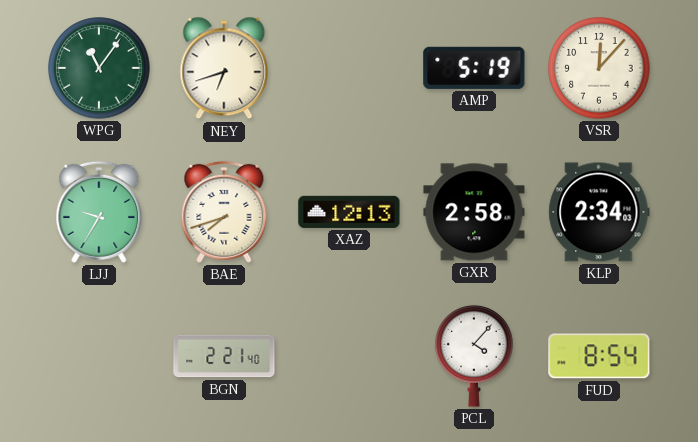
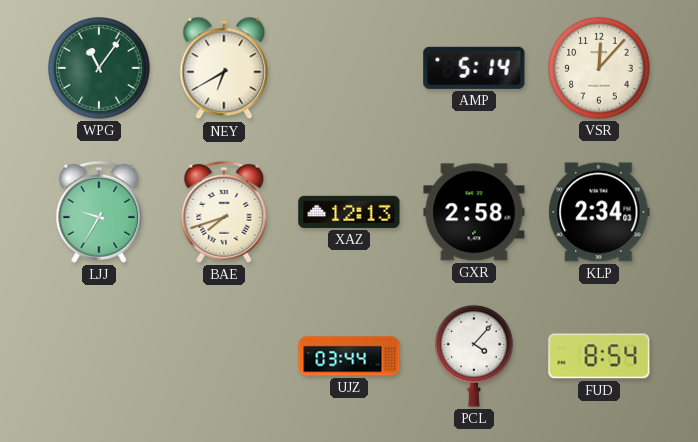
NEY: 6:42 -> 6:40
AMP: 5:19 -> 5:14
BGN: 2:21 -> none
UJZ: none -> 03:44
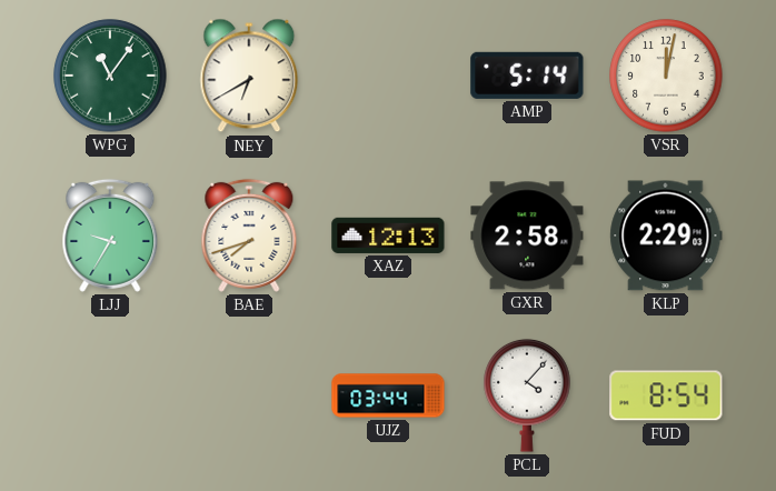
VSR: 12:07 -> 12:02
KLP: 2:34 -> 2:29
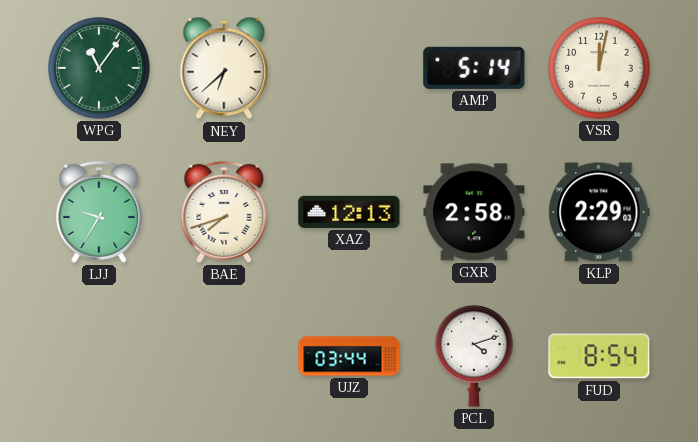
NEY: 6:40 -> 6:38
PCL: 4:07 -> 4:12
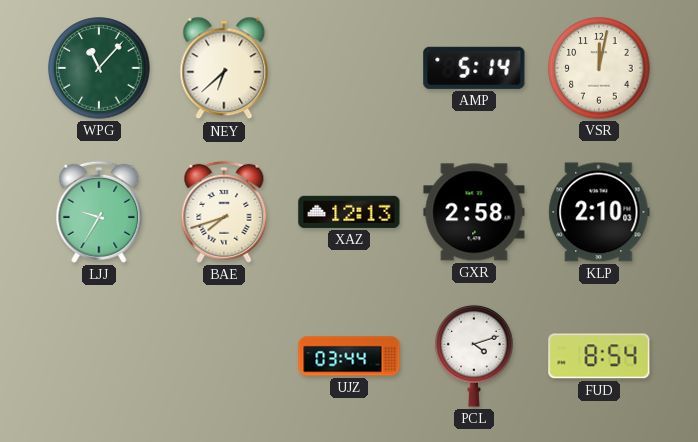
WPG: 11:06 -> 11:07
KLP: 2:29 -> 2:10
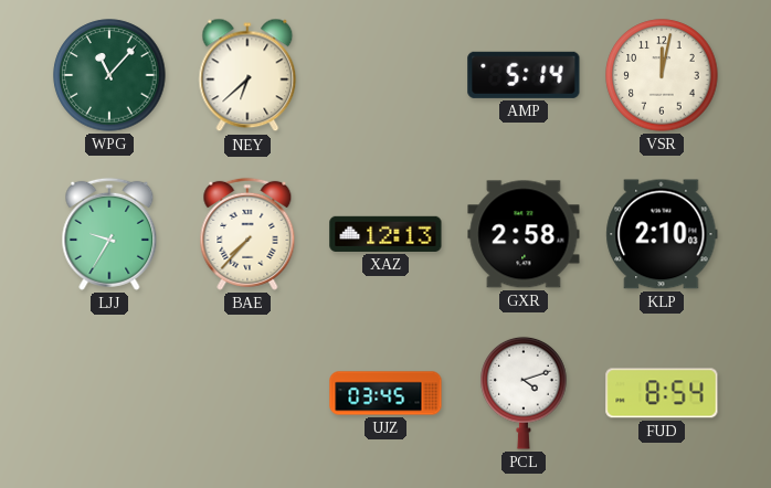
BAE: 7:42 -> 7:37
UJZ: 03:44 -> 03:45
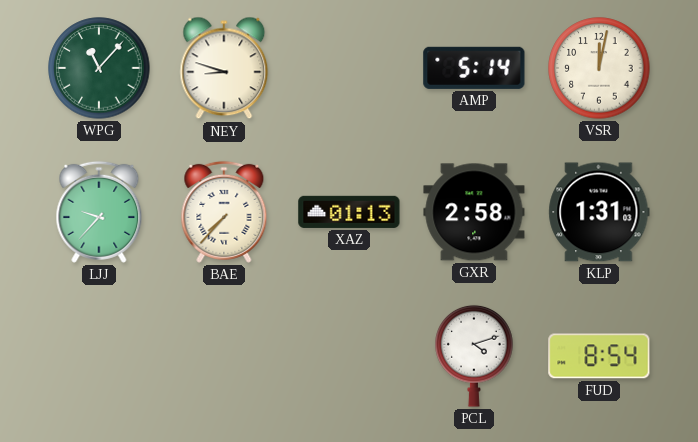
NEY: 6:38 -> 8:48
LJJ: 9:35 -> 9:37
XAZ: 12:13 -> 01:13
KLP: 2:10 -> 1:31
UJZ: 03:45 -> none
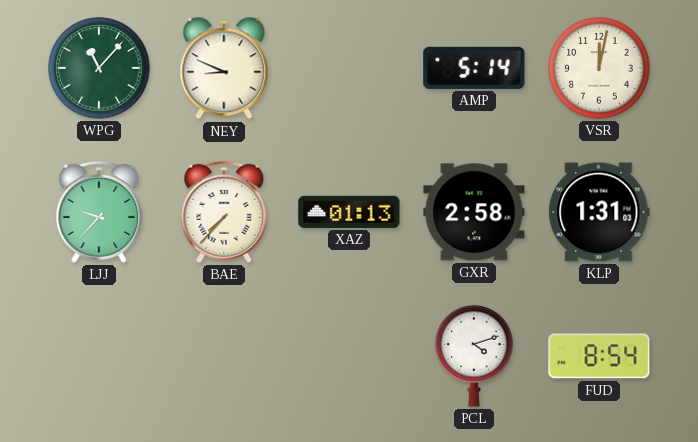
NEY: 8:48 -> 8:49
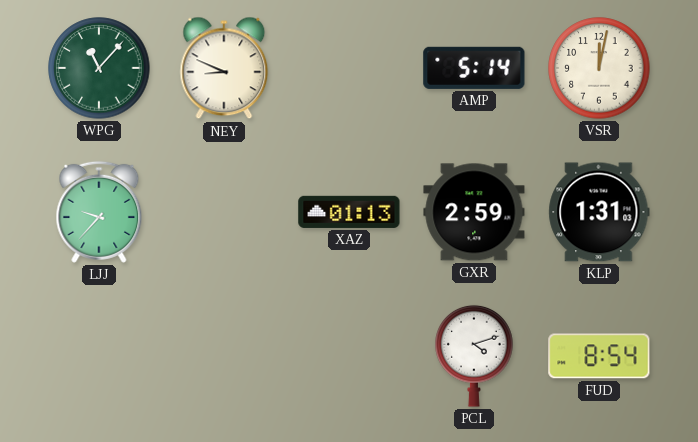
BAE: 7:37 -> none
GXR: 2:58 -> 2:59
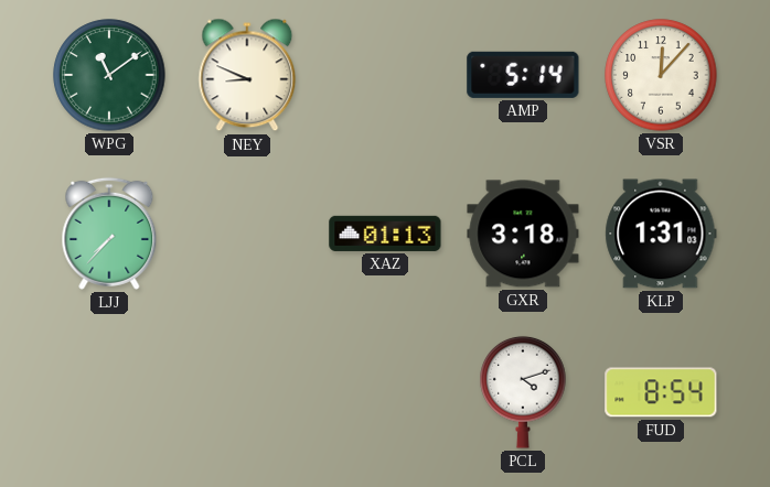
WPG: 11:07 -> 11:09
VSR: 12:02 -> 12:07
LJJ: 9:37 -> 7:37
GXR: 2:59 -> 3:18
